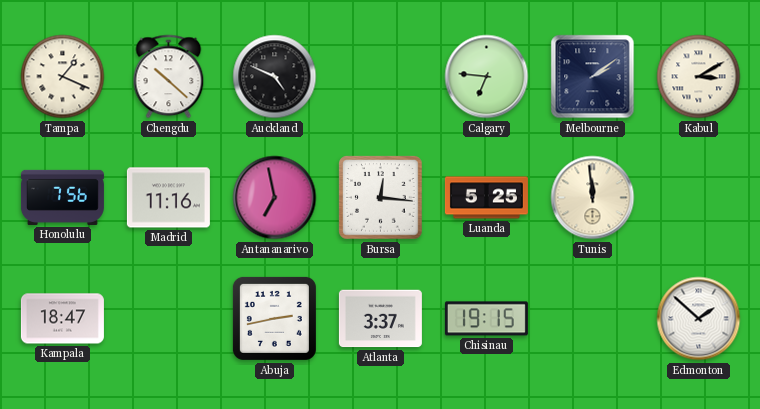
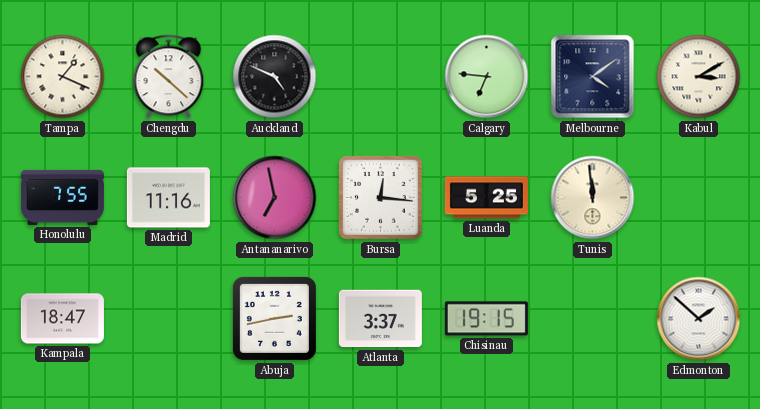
Melbourne: 2:09 -> 4:09
Honolulu: 7:56 -> 7:55
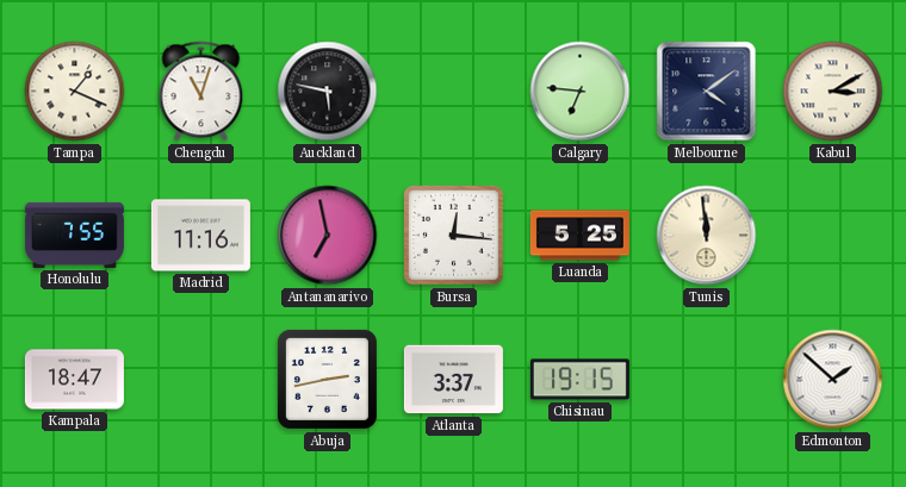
Chengdu: 10:22 -> 11:03
Auckland: 4:49 -> 5:47
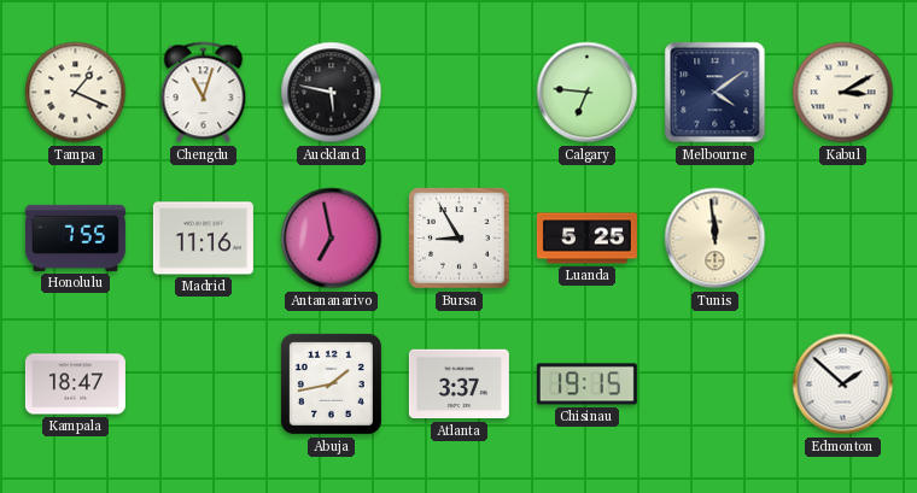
Bursa: 12:16 -> 8:55
Abuja: 2:43 -> 1:43
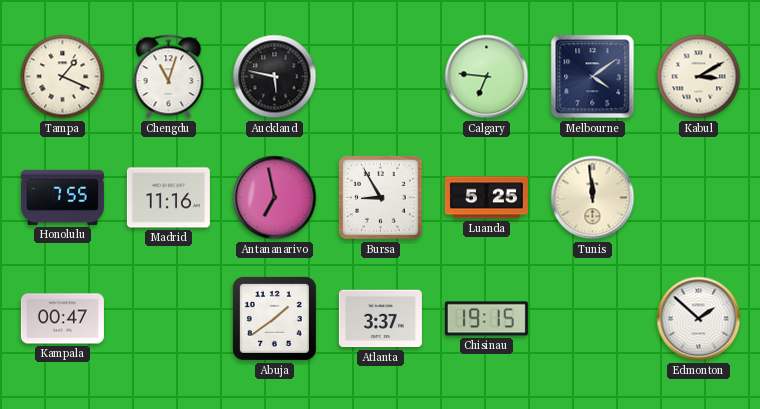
Kampala: 18:47 -> 00:47
Abuja: 1:43 -> 1:39
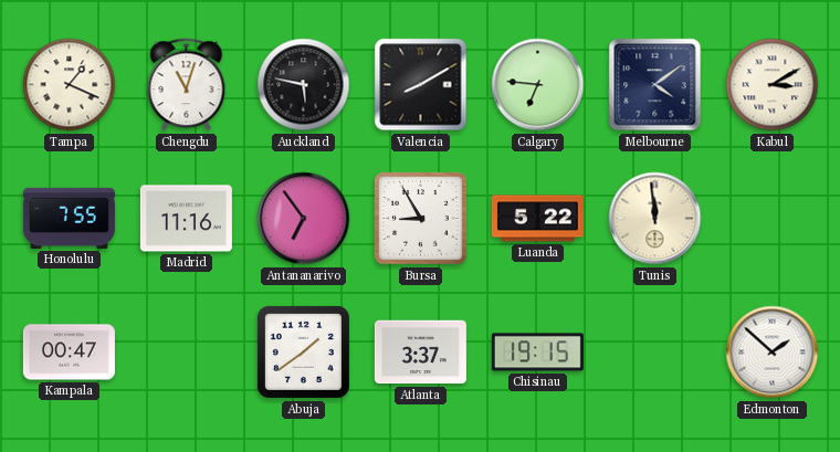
Valencia: none -> 8:10
Antananarivo: 6:58 -> 6:54
Luanda: 5:25 -> 5:22
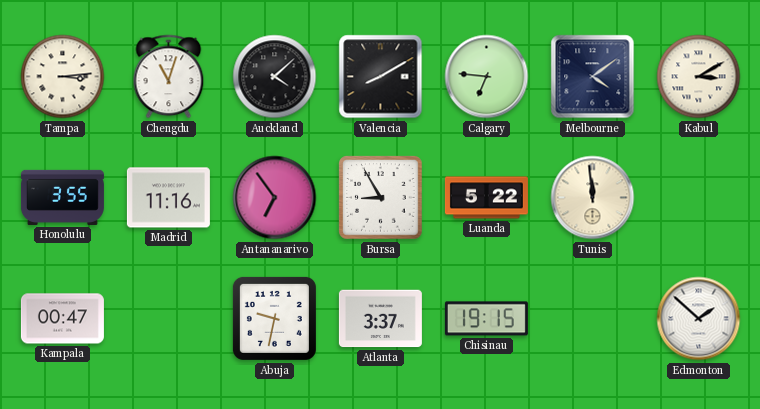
Tampa: 1:19 -> 3:14
Auckland: 5:47 -> 4:08
Honolulu: 7:55 -> 3:55
Abuja: 1:39 -> 9:32
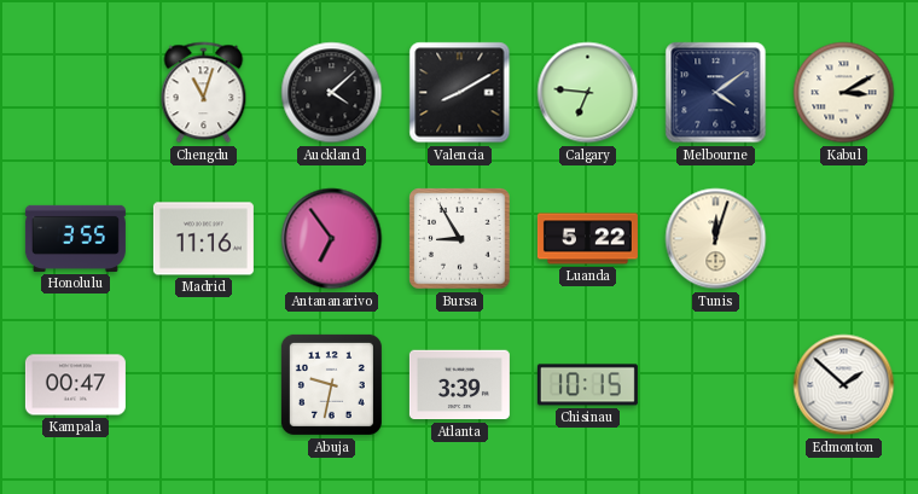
Tampa: 3:14 -> none
Tunis: 11:59 -> 12:03
Atlanta: 3:37 -> 3:39
Chisinau: 19:15 -> 10:15
